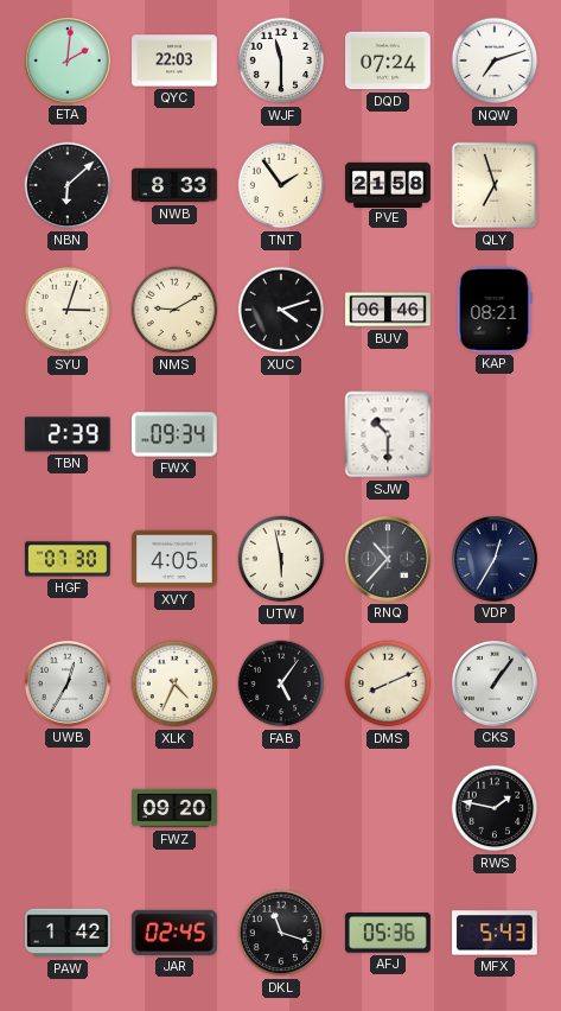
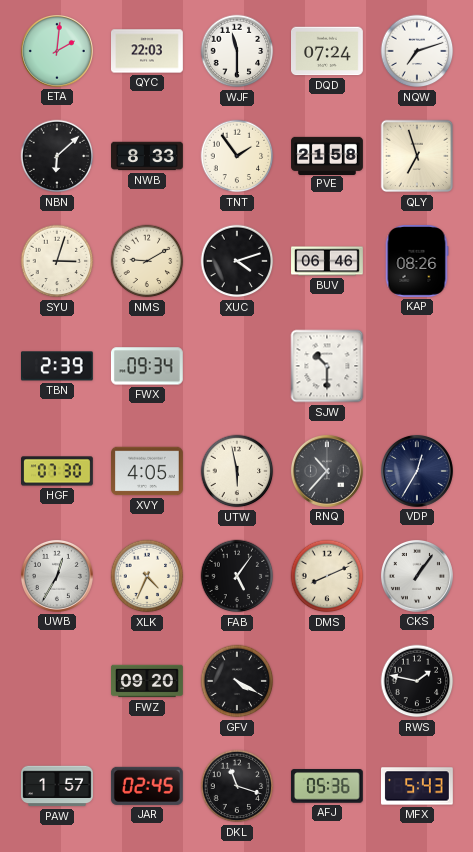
KAP: 08:21 -> 08:26
GFV: none -> 4:20
PAW: 1:42 -> 1:57
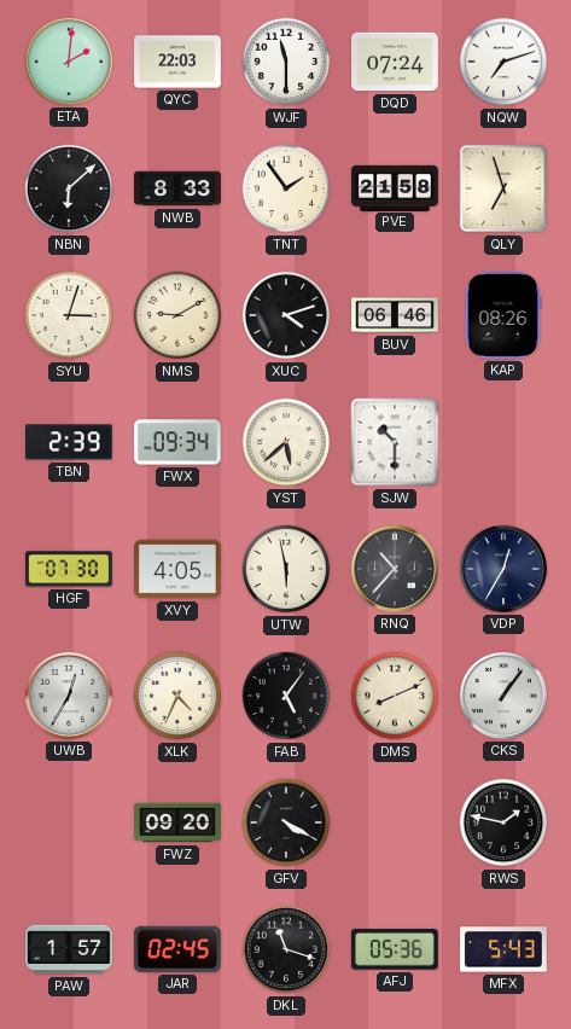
YST: none -> 5:38
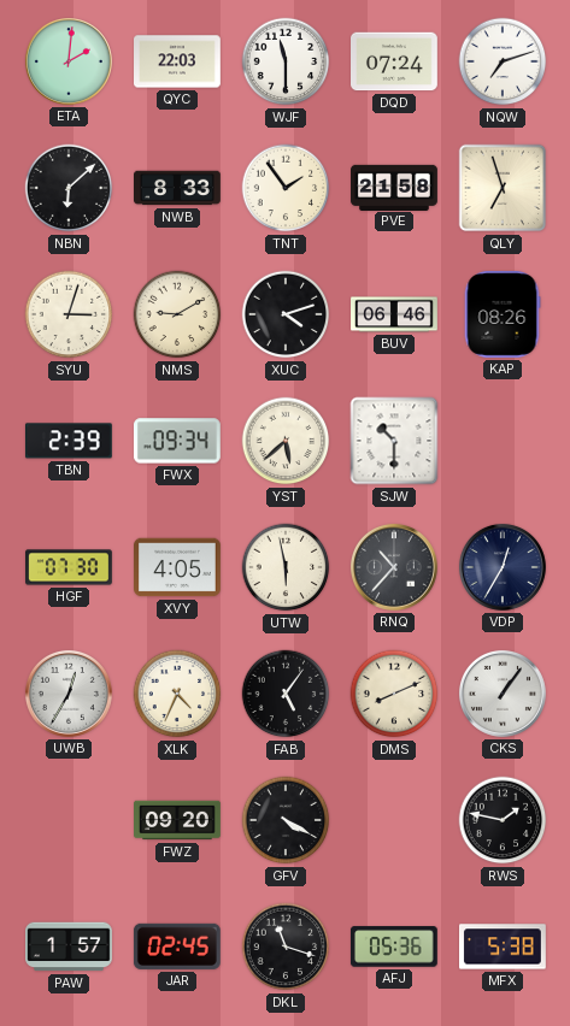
MFX: 5:43 -> 5:38
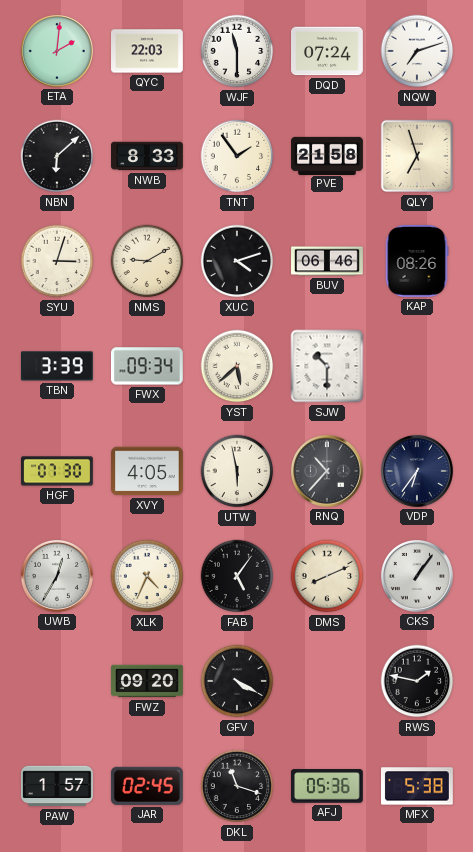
TBN: 2:39 -> 3:39
VDP: 12:35 -> 6:36
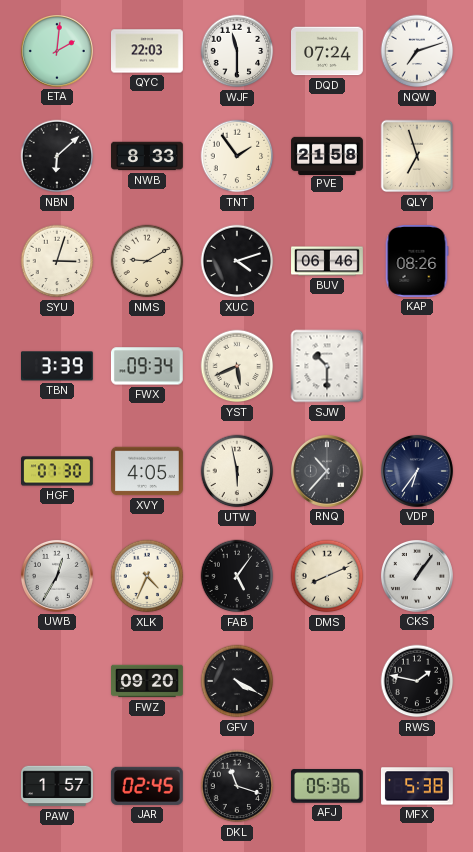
YST: 5:38 -> 5:41
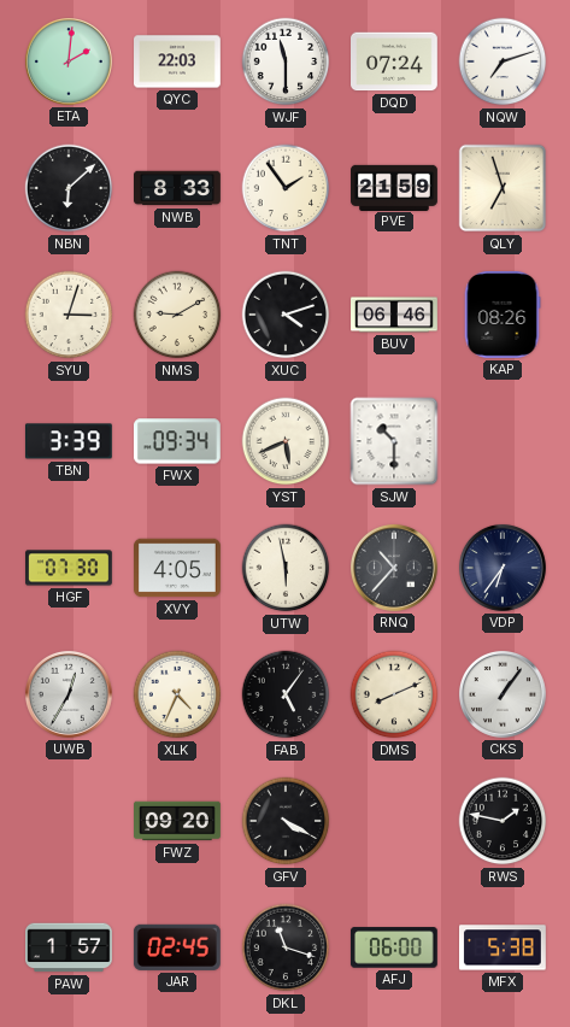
PVE: 21:58 -> 21:59
AFJ: 05:36 -> 06:00
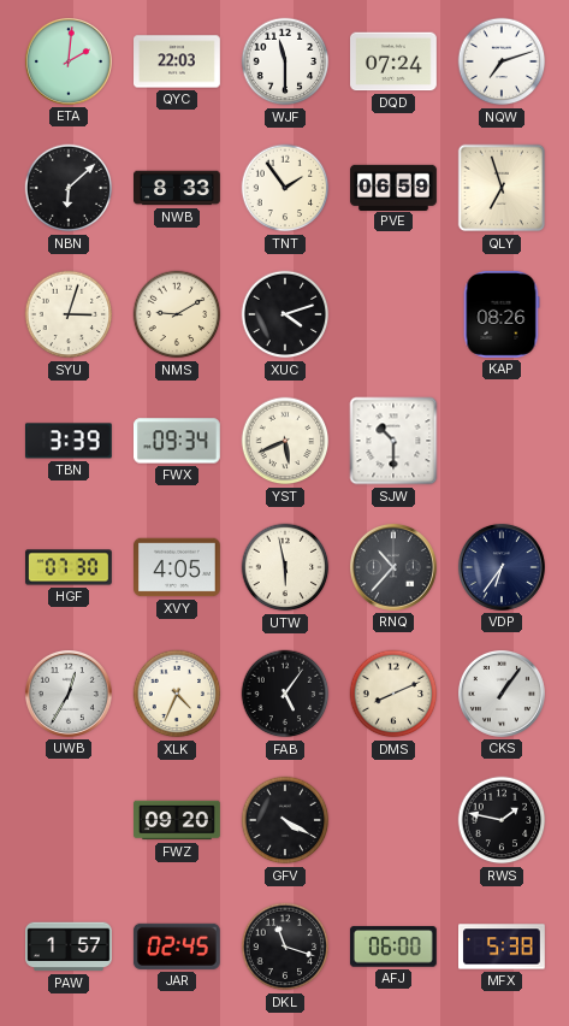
PVE: 21:59 -> 06:59
BUV: 06:46 -> none
